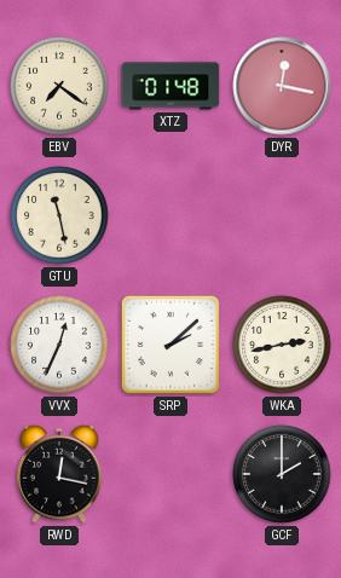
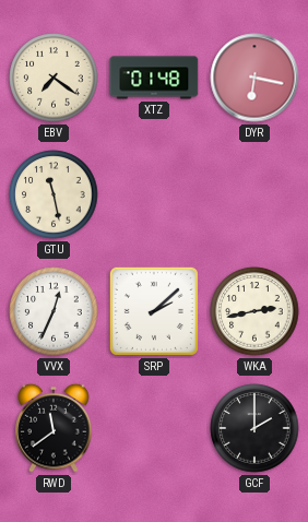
DYR: 12:17 -> 6:17
RWD: 12:17 -> 11:39
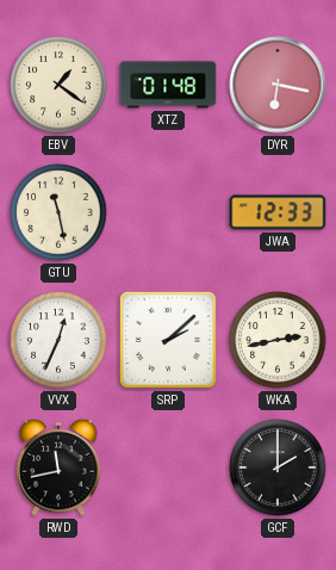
EBV: 7:21 -> 1:21
JWA: none -> 12:33
RWD: 11:39 -> 11:43
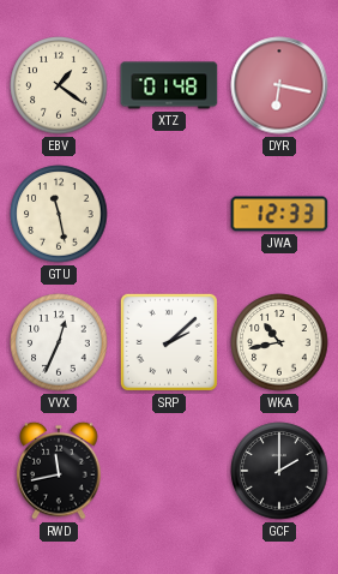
WKA: 2:43 -> 10:43
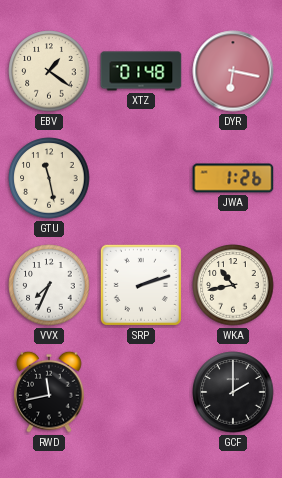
JWA: 12:33 -> 1:26
VVX: 12:34 -> 7:34
SRP: 2:08 -> 2:12
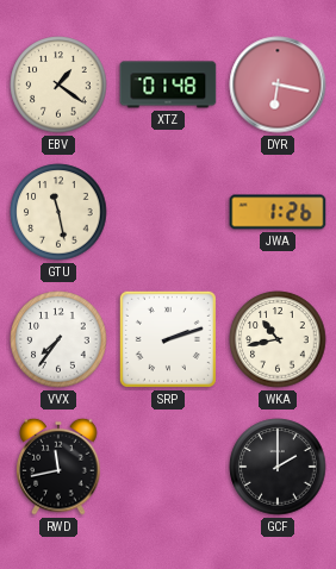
VVX: 7:34 -> 7:36
